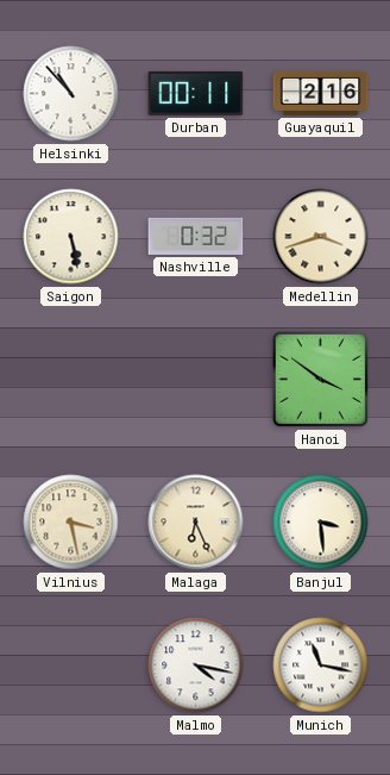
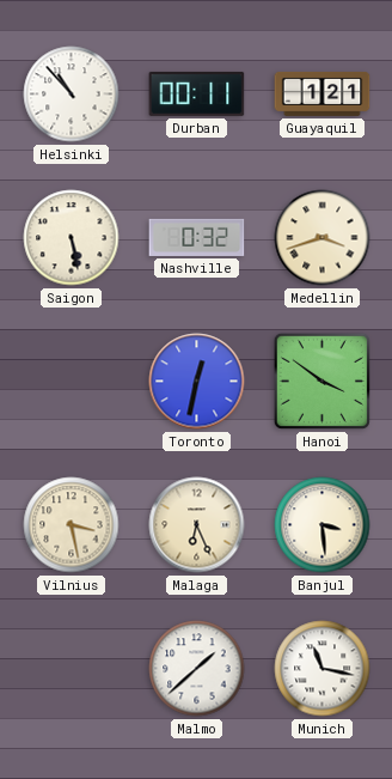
Guayaquil: 2:16 -> 1:21
Toronto: none -> 12:32
Malmo: 4:17 -> 1:38
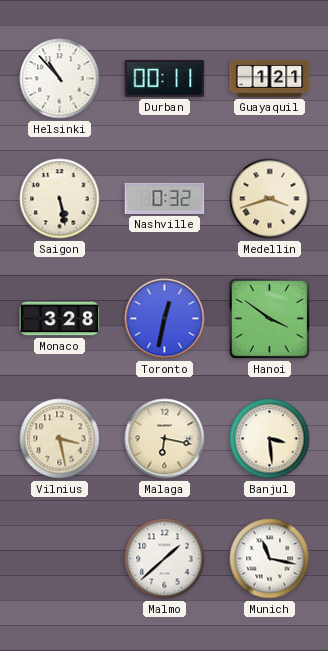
Monaco: none -> 3:28
Malaga: 6:26 -> 6:17
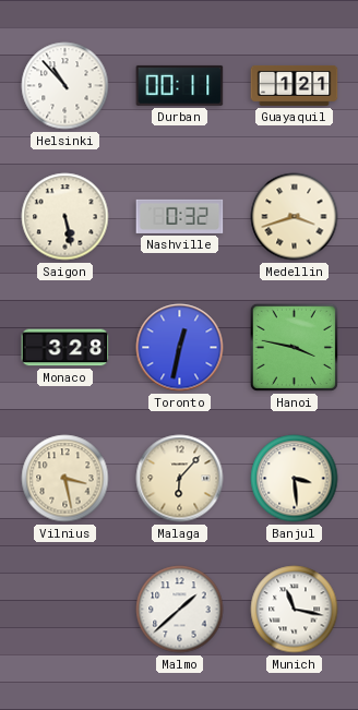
Hanoi: 3:51 -> 3:47
Malaga: 6:17 -> 6:07
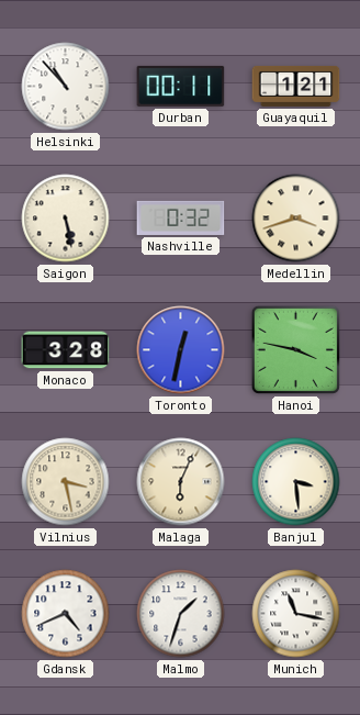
Malaga: 6:07 -> 6:04
Gdansk: none -> 4:41
Malmo: 1:38 -> 1:33
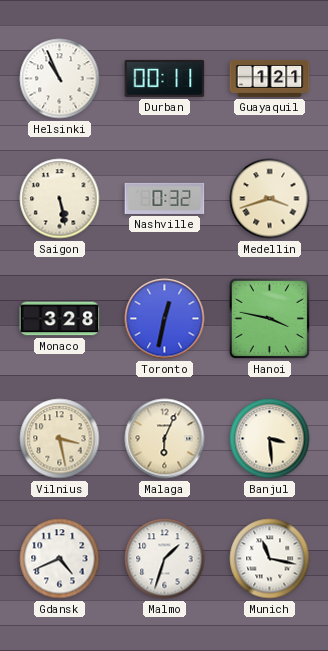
Helsinki: 10:53 -> 10:56
